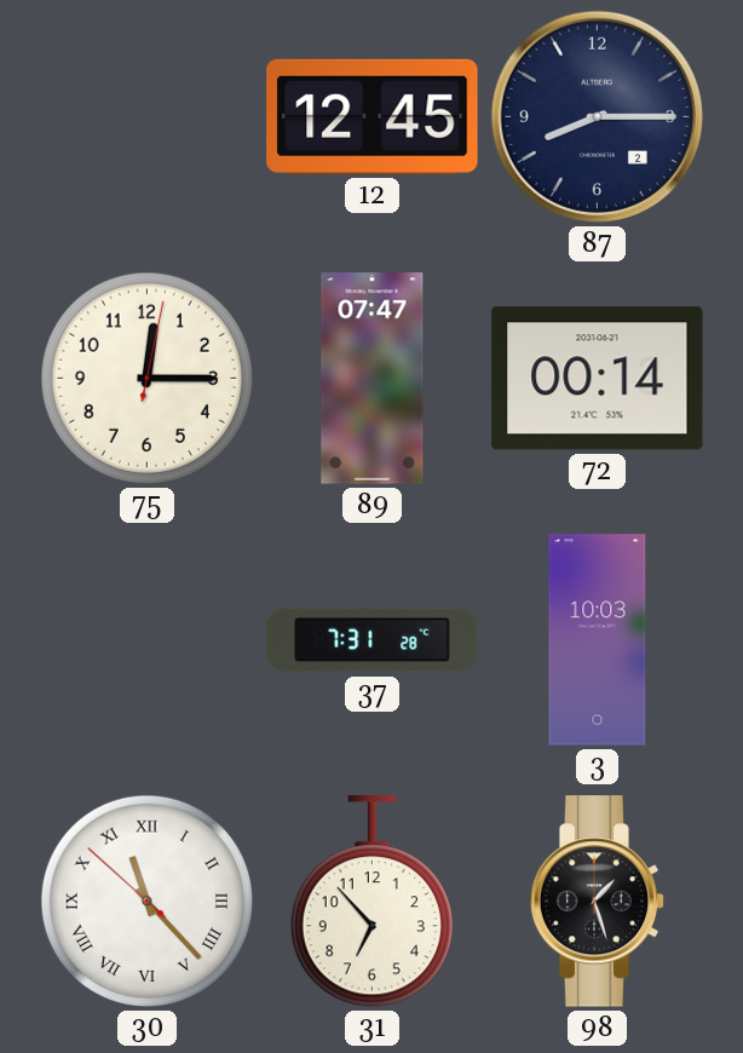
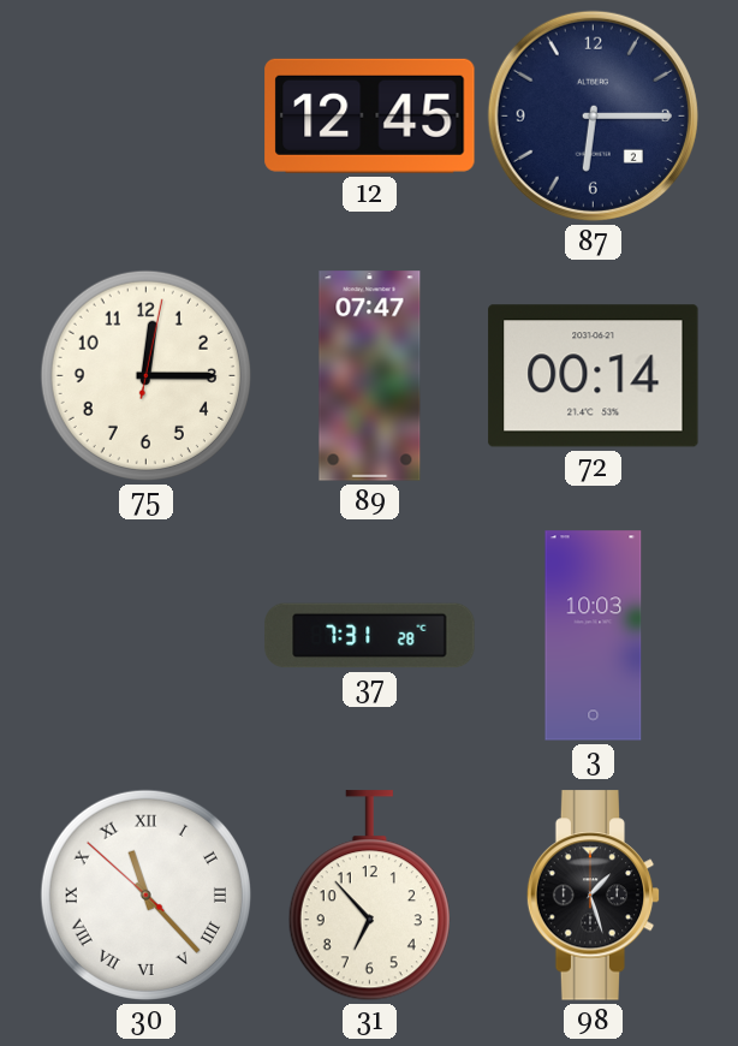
87: 8:15 -> 6:15
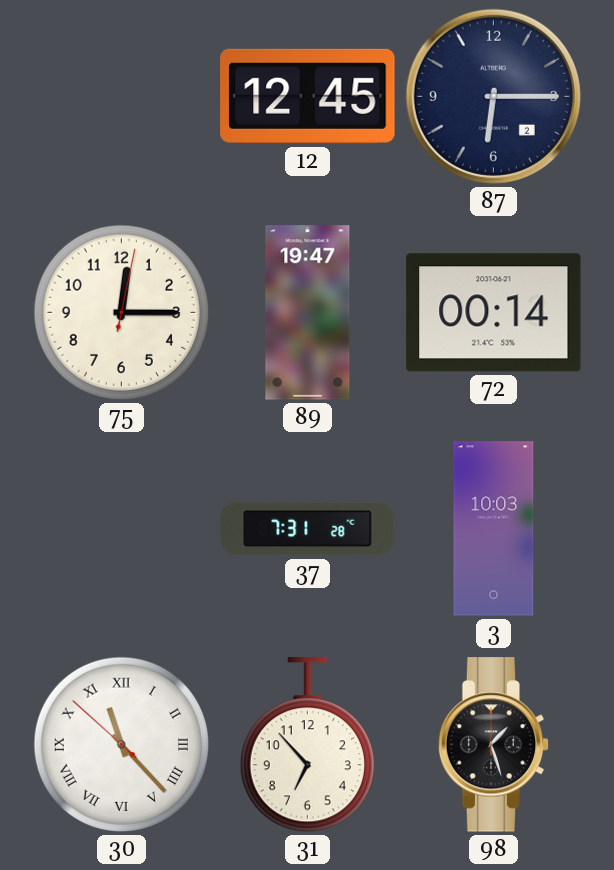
89: 07:47 -> 19:47
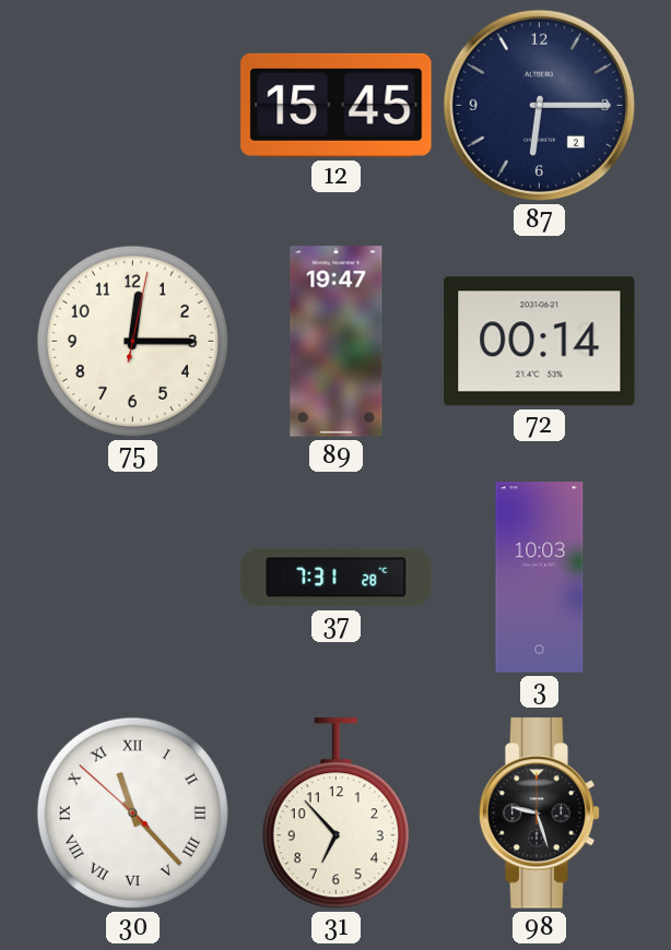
12: 12:45 -> 15:45
98: 1:27 -> 9:27
